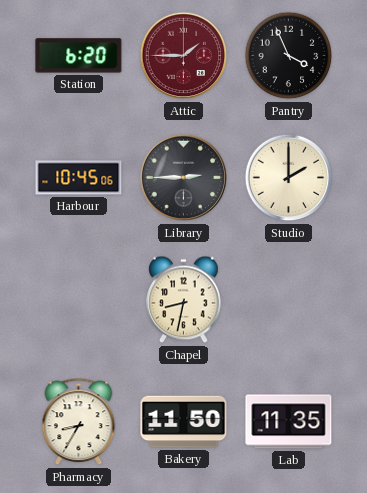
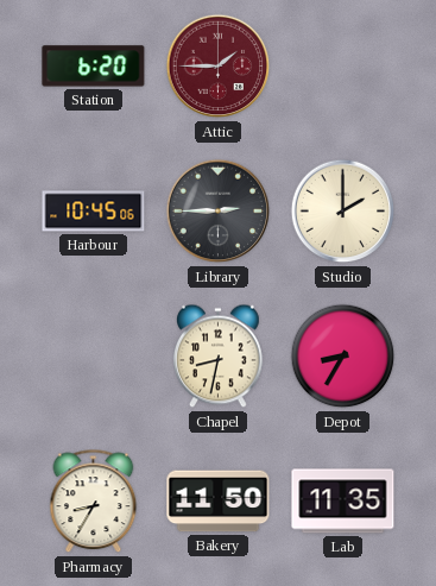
Pantry: 3:56 -> none
Depot: none -> 8:35
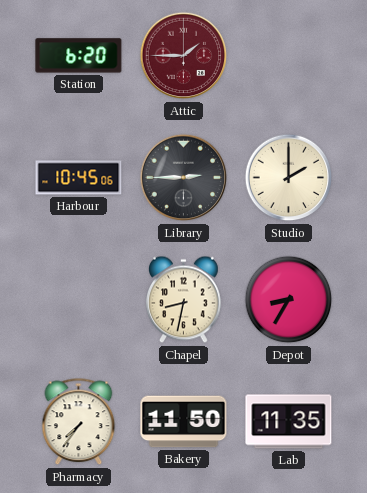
Pharmacy: 8:35 -> 7:36
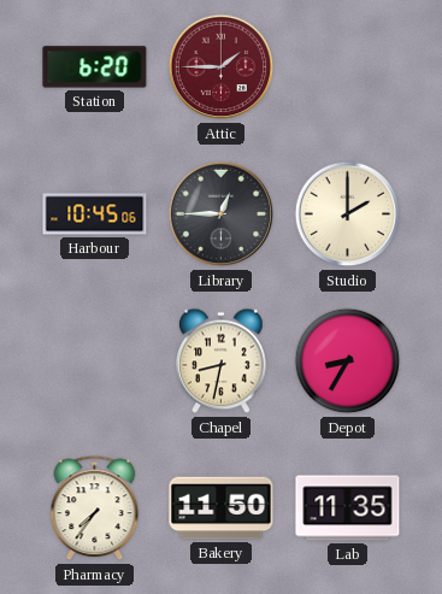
Library: 2:45 -> 12:45
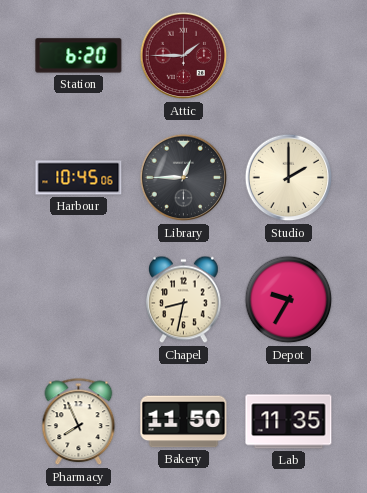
Depot: 8:35 -> 9:35
Pharmacy: 7:36 -> 7:56
